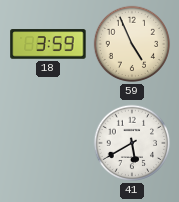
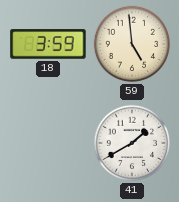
59: 4:56 -> 4:59
41: 5:40 -> 1:40
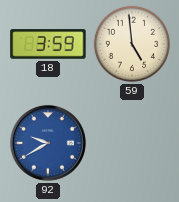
92: none -> 9:40
41: 1:40 -> none
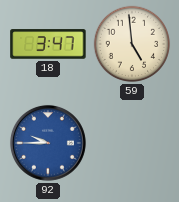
18: 3:59 -> 3:47
92: 9:40 -> 9:45
